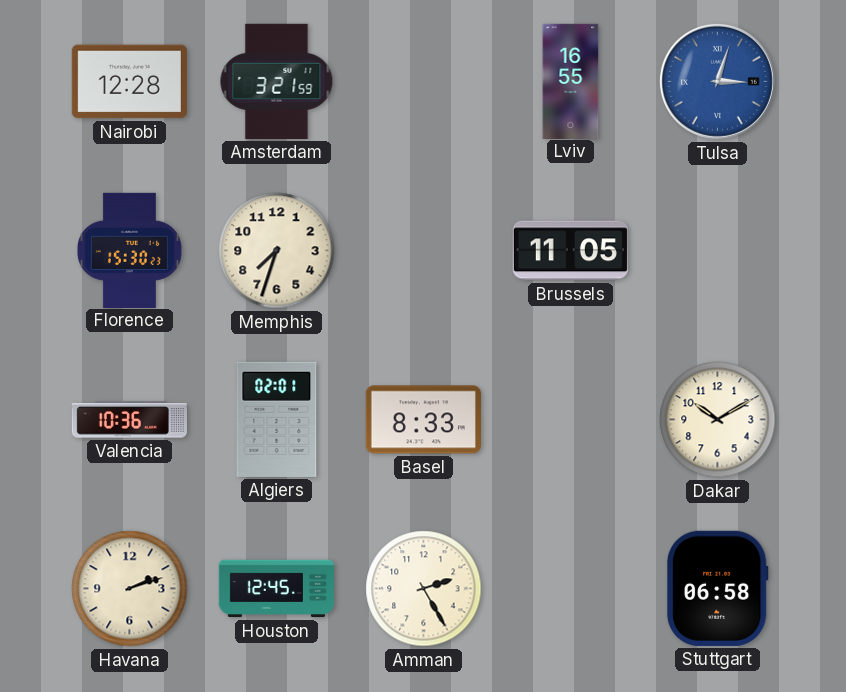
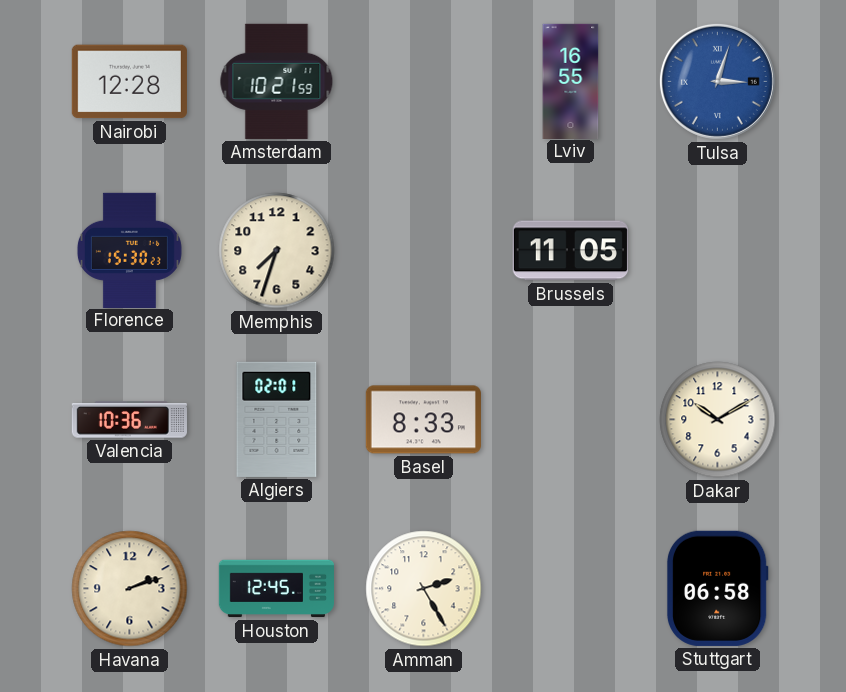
Amsterdam: 3:21 -> 10:21
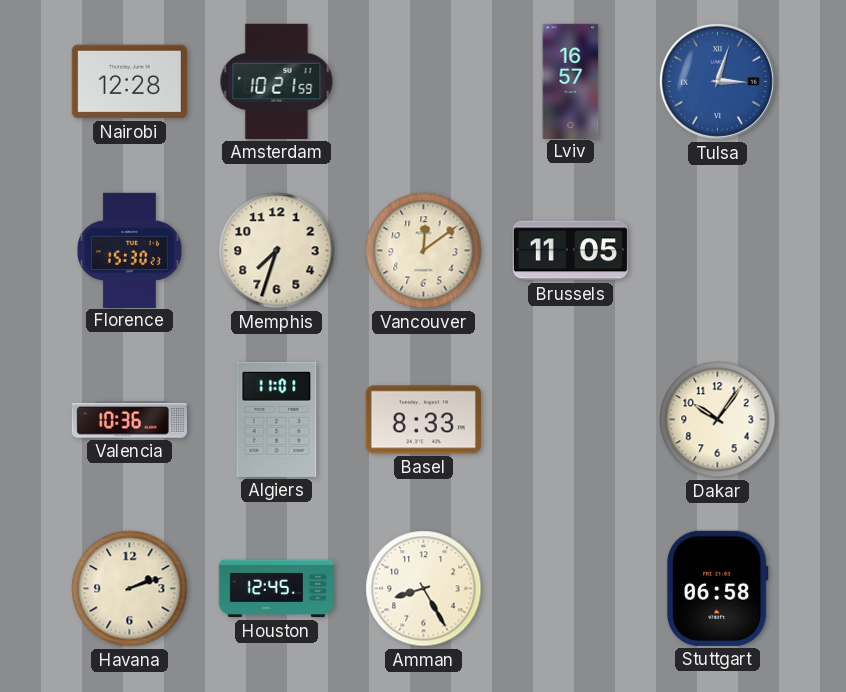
Lviv: 16:55 -> 16:57
Vancouver: none -> 12:09
Algiers: 02:01 -> 11:01
Dakar: 10:10 -> 10:06
Amman: 2:25 -> 8:25
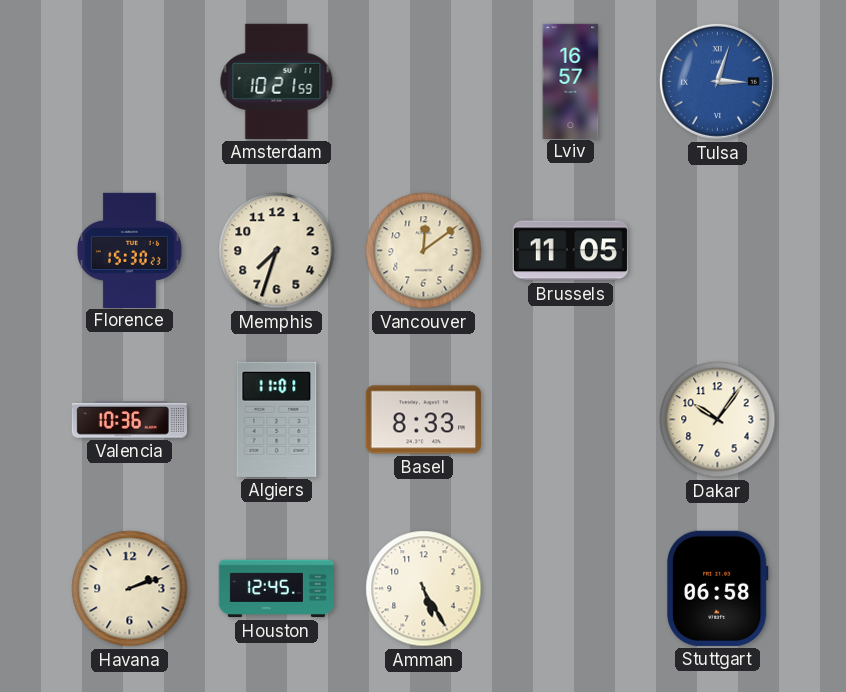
Nairobi: 12:28 -> none
Amman: 8:25 -> 5:25
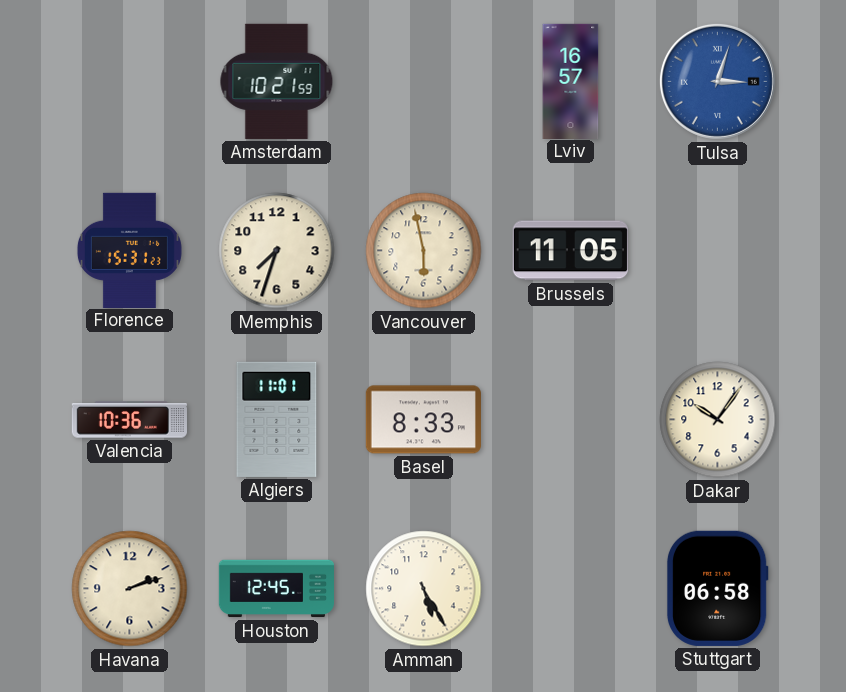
Florence: 15:30 -> 15:31
Vancouver: 12:09 -> 5:58
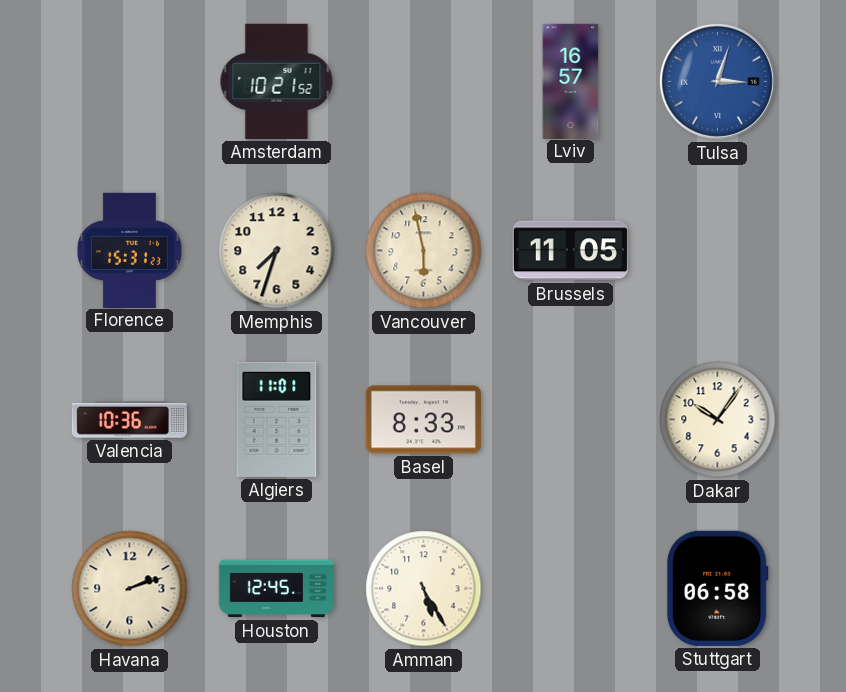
Amsterdam: 10:21:59 -> 10:21:52
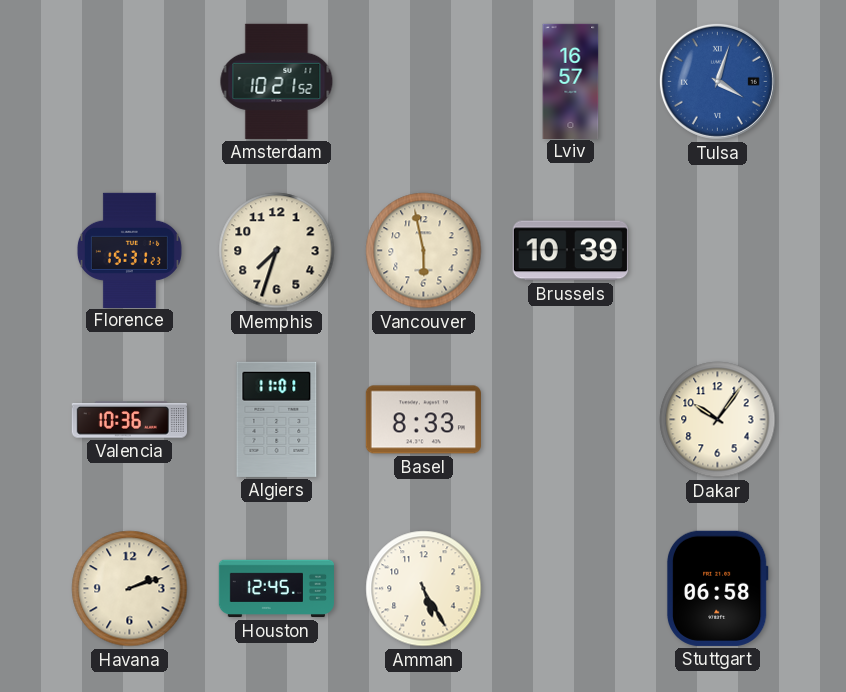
Tulsa: 3:03 -> 4:03
Brussels: 11:05 -> 10:39
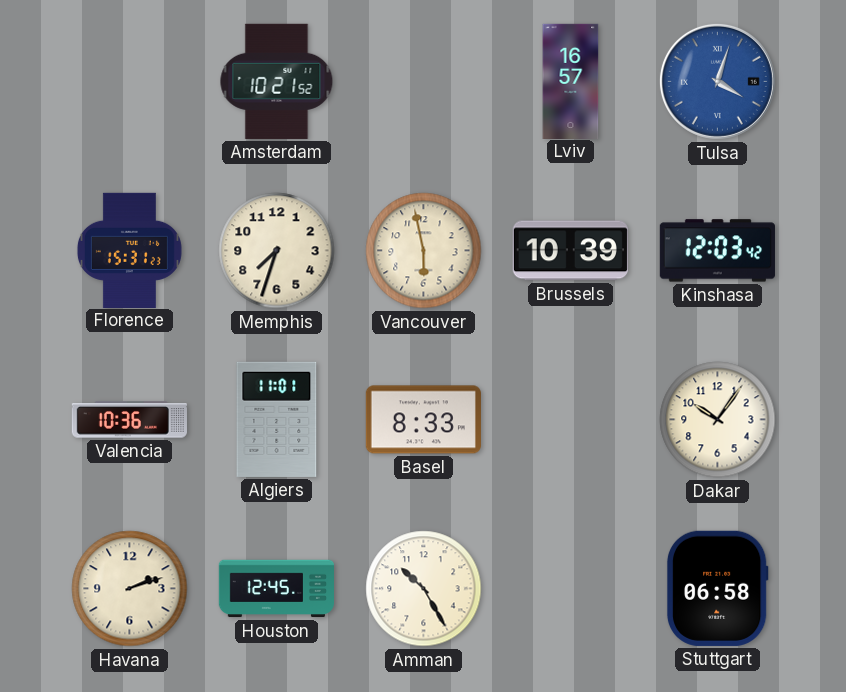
Kinshasa: none -> 12:03
Amman: 5:25 -> 10:25
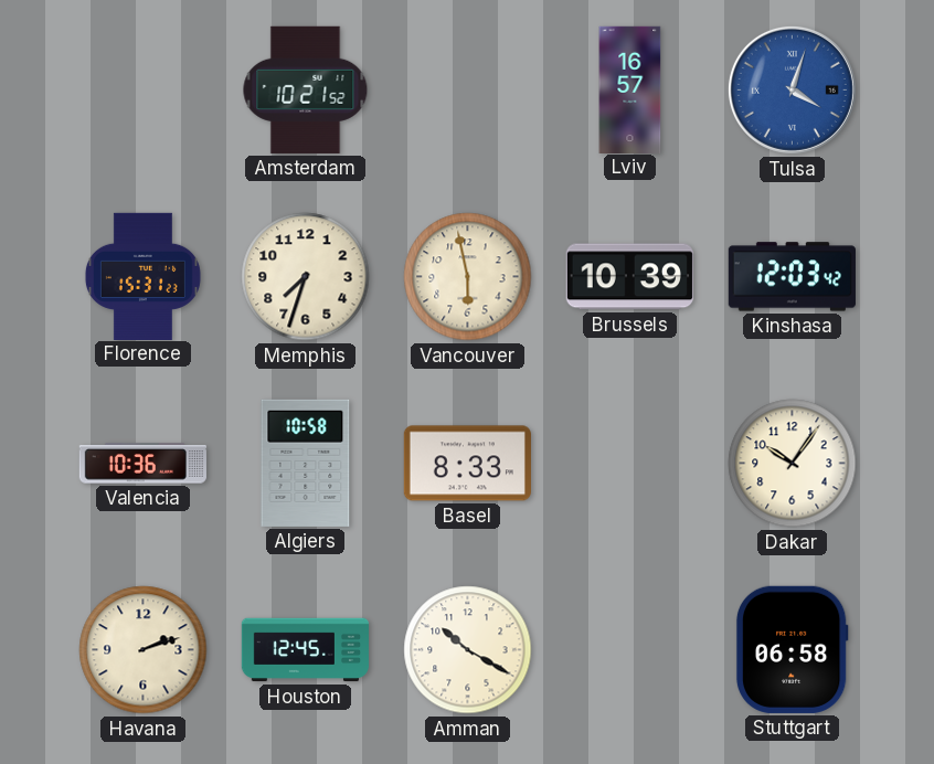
Algiers: 11:01 -> 10:58
Amman: 10:25 -> 10:20
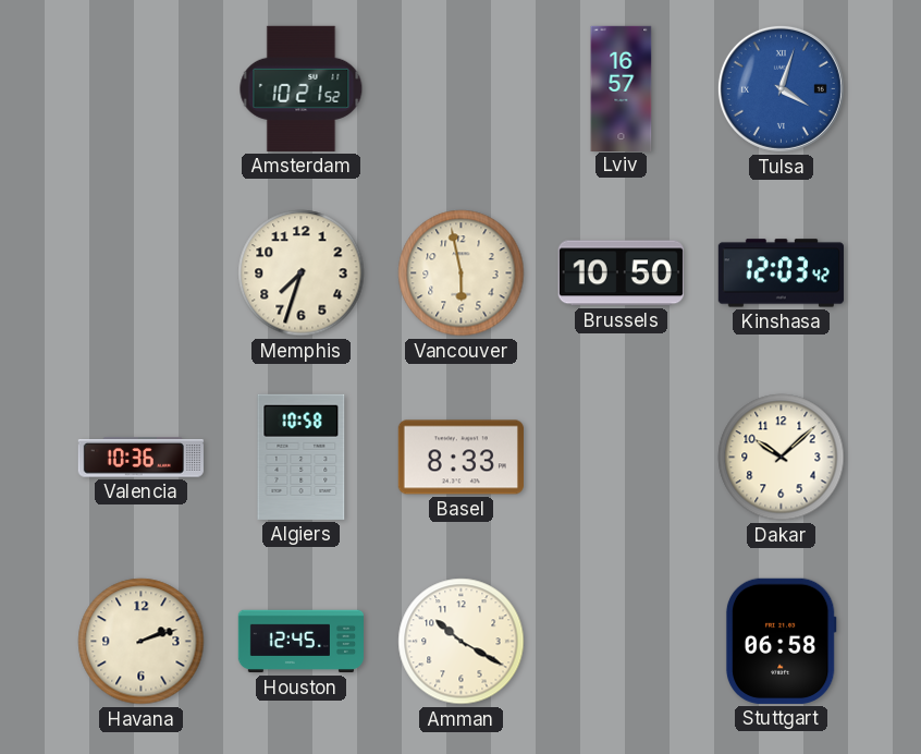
Florence: 15:31 -> none
Brussels: 10:39 -> 10:50
Dakar: 10:06 -> 10:08
